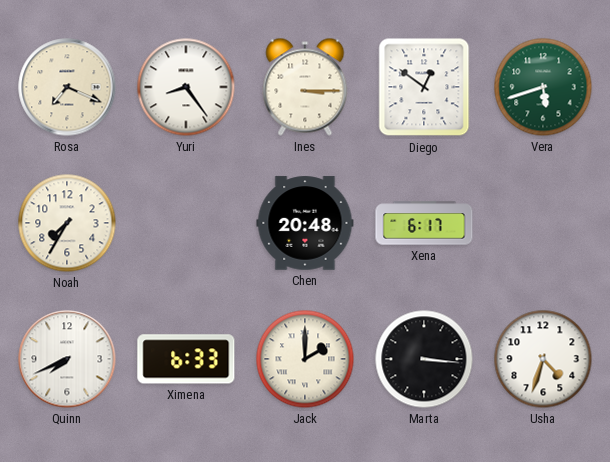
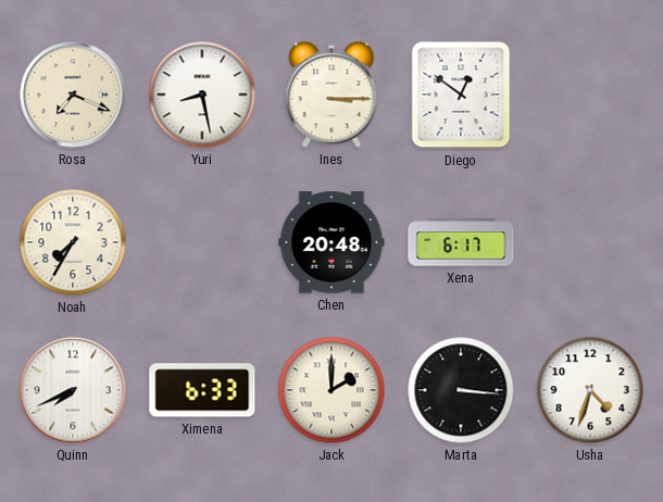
Yuri: 8:24 -> 8:28
Vera: 5:42 -> none
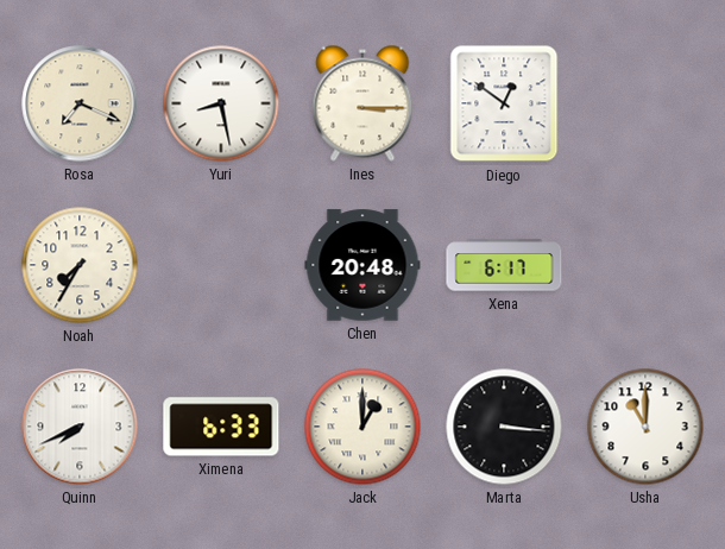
Jack: 2:00 -> 1:00
Usha: 4:33 -> 11:00
